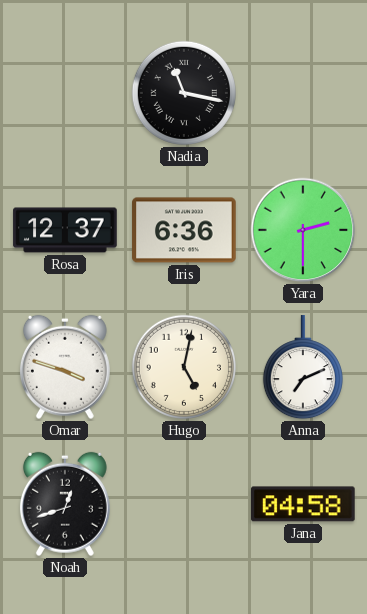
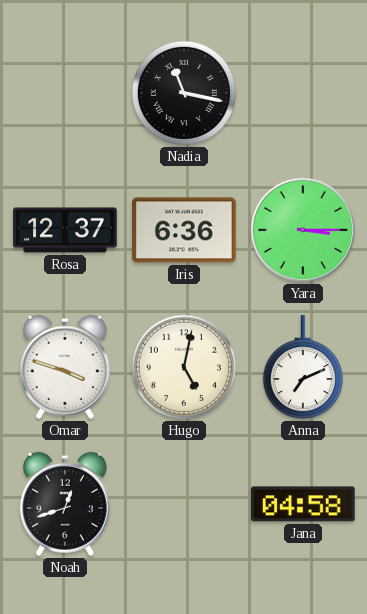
Yara: 2:30 -> 3:15
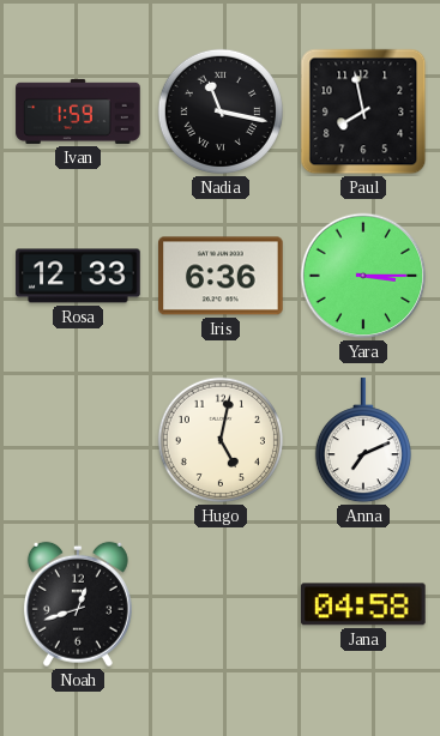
Ivan: none -> 1:59
Paul: none -> 7:58
Rosa: 12:37 -> 12:33
Omar: 3:48 -> none
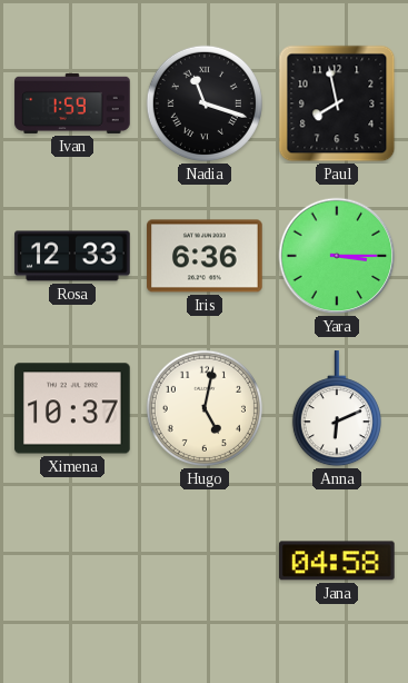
Nadia: 11:17 -> 11:18
Ximena: none -> 10:37
Anna: 7:11 -> 6:11
Noah: 12:42 -> none
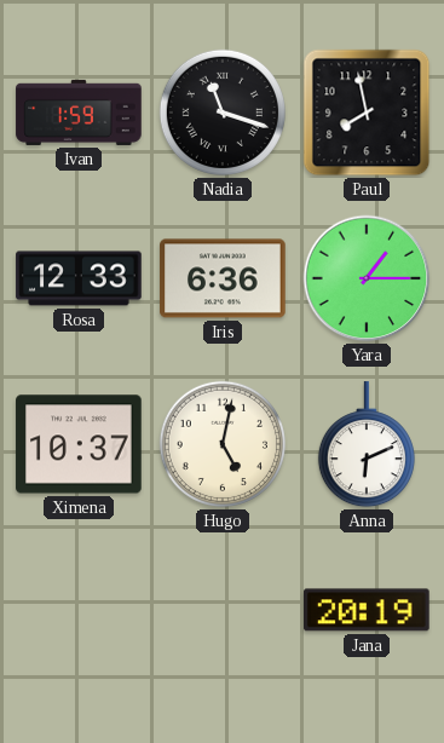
Yara: 3:15 -> 1:15
Jana: 04:58 -> 20:19
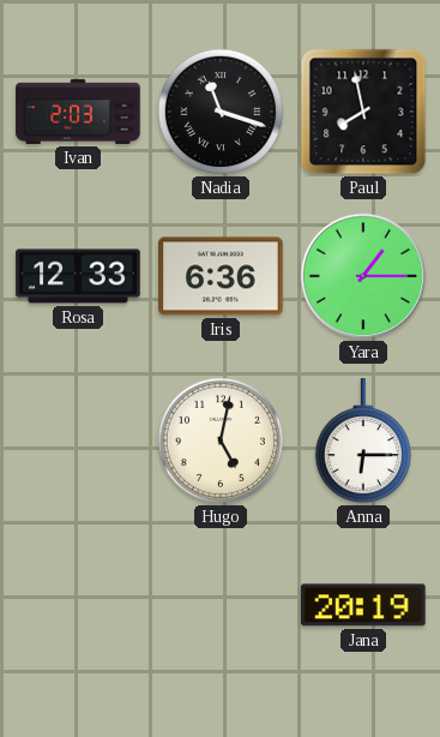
Ivan: 1:59 -> 2:03
Ximena: 10:37 -> none
Anna: 6:11 -> 6:15
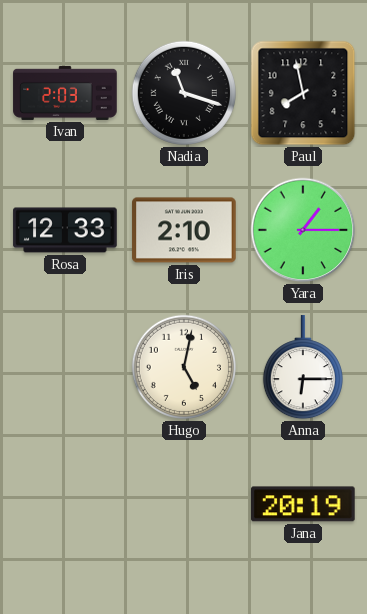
Iris: 6:36 -> 2:10
